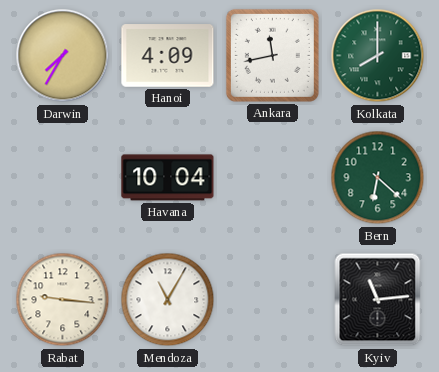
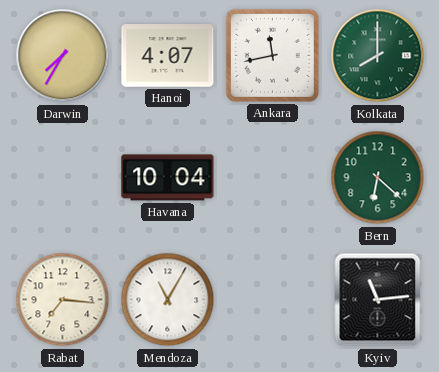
Hanoi: 4:09 -> 4:07
Rabat: 9:16 -> 7:16
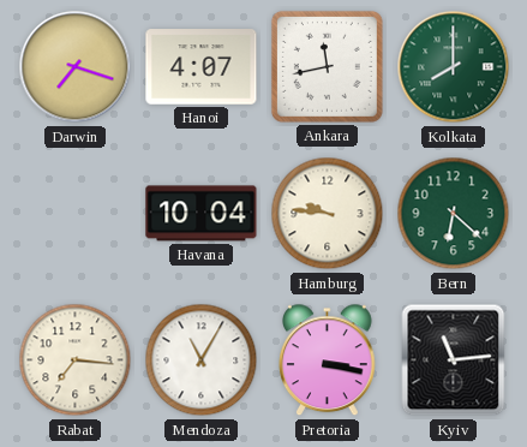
Darwin: 7:35 -> 7:18
Hamburg: none -> 9:46
Pretoria: none -> 3:17
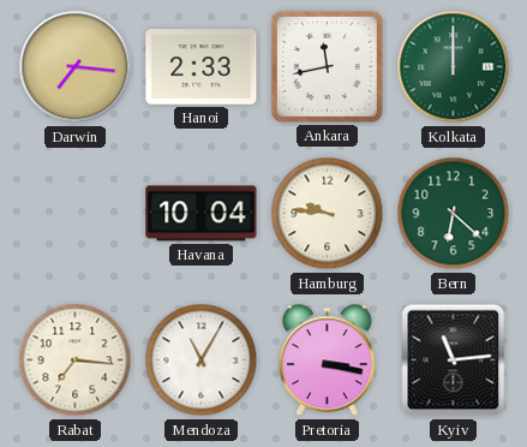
Darwin: 7:18 -> 7:16
Hanoi: 4:07 -> 2:33
Kolkata: 8:00 -> 12:00
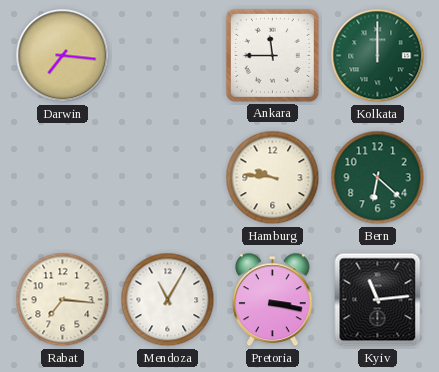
Hanoi: 2:33 -> none
Ankara: 11:43 -> 11:45
Havana: 10:04 -> none
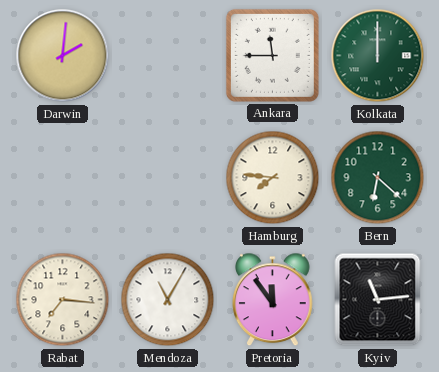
Darwin: 7:16 -> 2:01
Hamburg: 9:46 -> 7:46
Pretoria: 3:17 -> 11:54
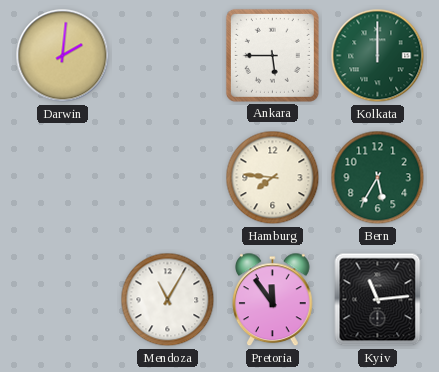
Ankara: 11:45 -> 5:45
Bern: 6:22 -> 5:35
Rabat: 7:16 -> none
